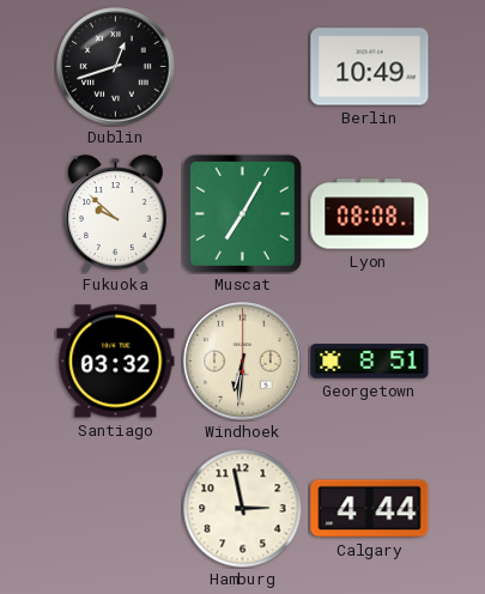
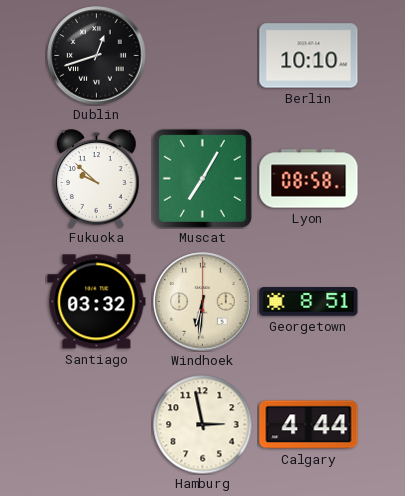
Berlin: 10:49 -> 10:10
Lyon: 08:08 -> 08:58
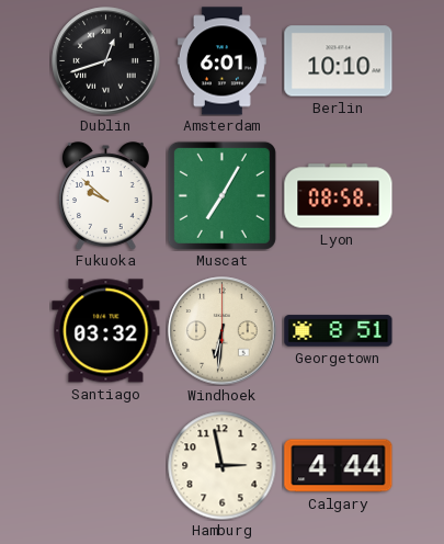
Amsterdam: none -> 6:01
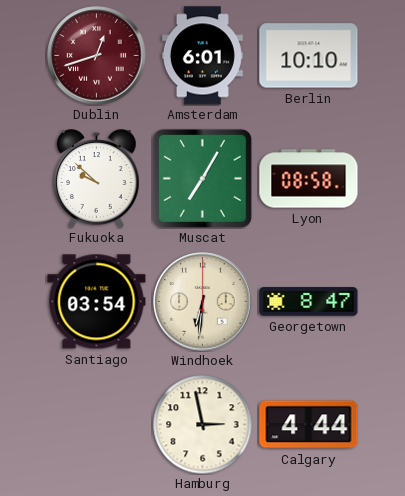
Dublin dial: black -> burgundy
Santiago: 03:32 -> 03:54
Georgetown: 8:51 -> 8:47
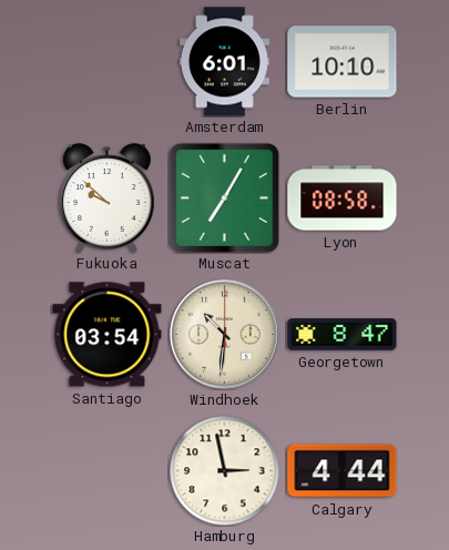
Dublin: 12:42 -> none
Windhoek: 6:31 -> 10:31
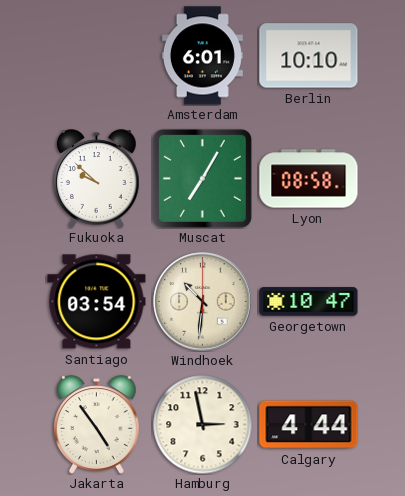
Georgetown: 8:47 -> 10:47
Jakarta: none -> 4:54
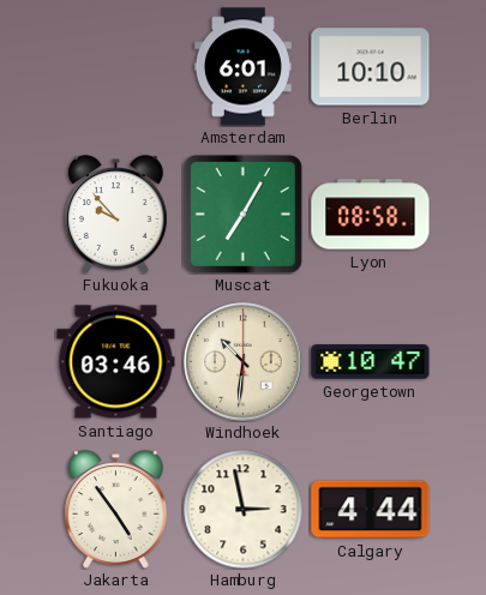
Fukuoka: 9:52 -> 9:53
Santiago: 03:54 -> 03:46
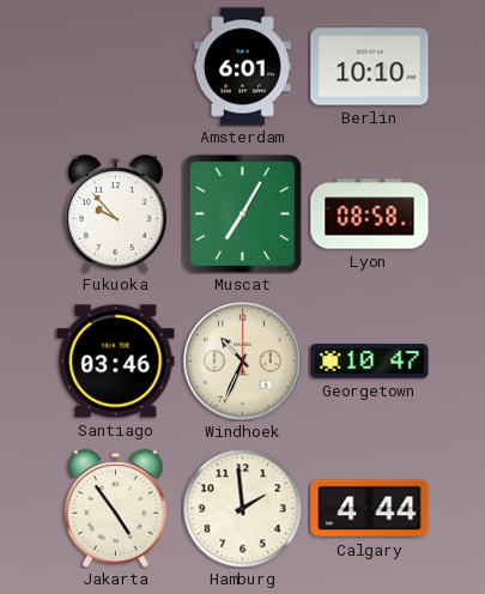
Windhoek: 10:31 -> 10:34
Hamburg: 2:58 -> 1:59
